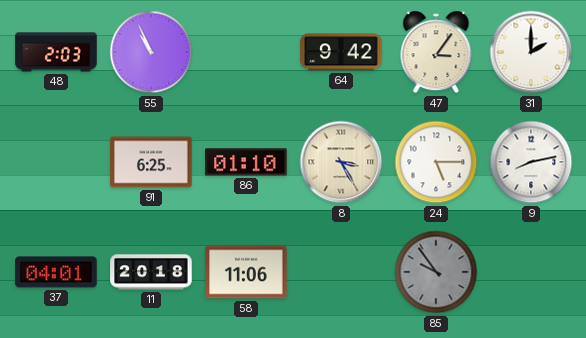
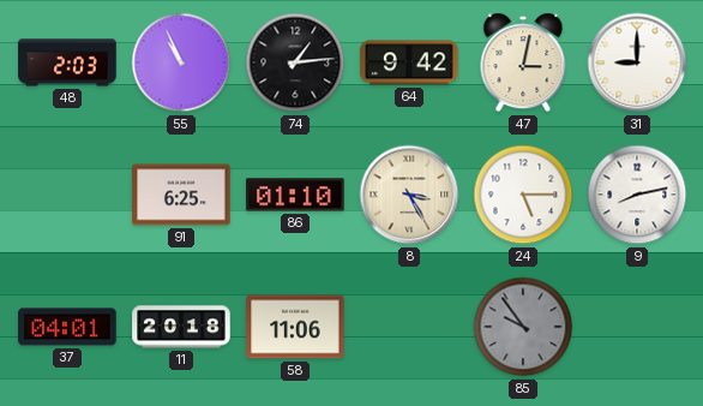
74: none -> 1:14
47: 3:06 -> 3:02
31: 2:00 -> 9:00
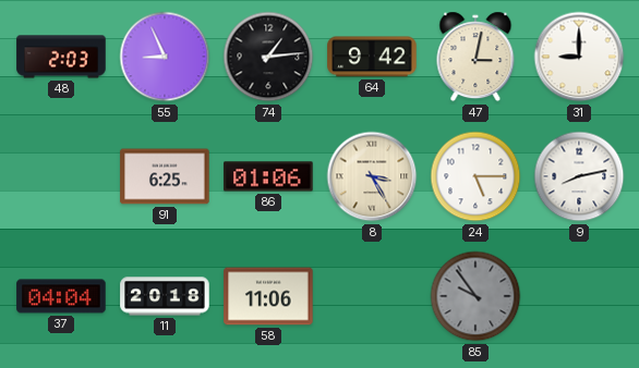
55: 10:56 -> 8:56
86: 01:10 -> 01:06
37: 04:01 -> 04:04
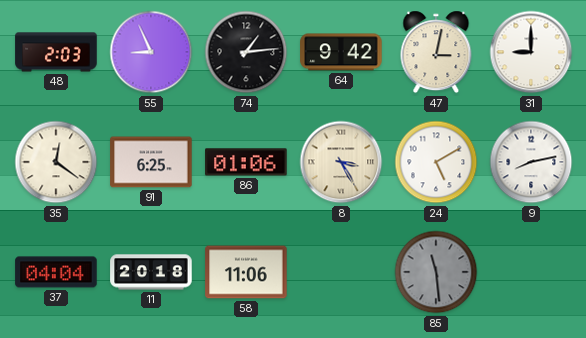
35: none -> 12:21
24: 5:15 -> 5:10
85: 9:54 -> 11:29
